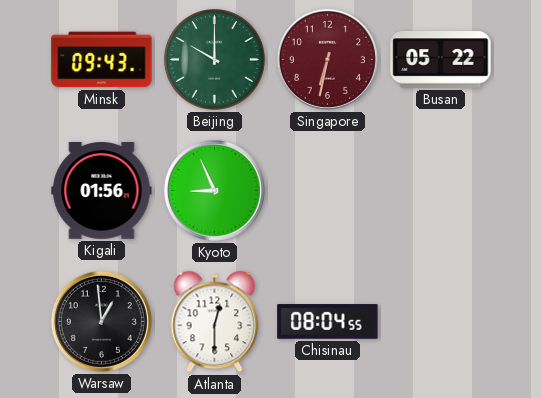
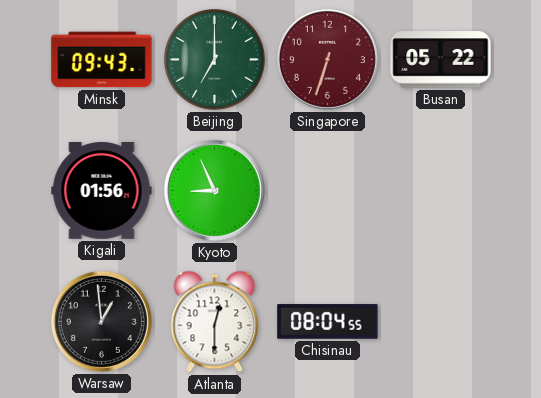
Beijing: 10:00 -> 7:00
Singapore: 6:32 -> 6:33
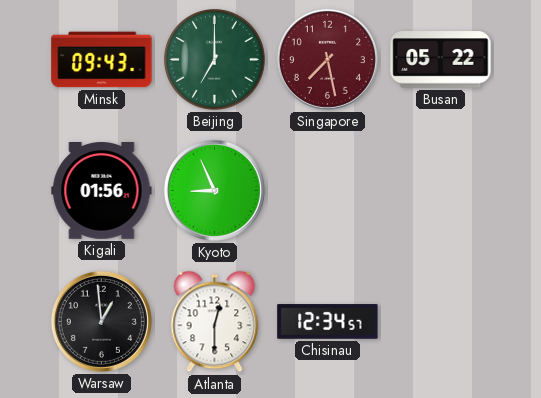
Singapore: 6:33 -> 7:28
Chisinau: 08:04 -> 12:34
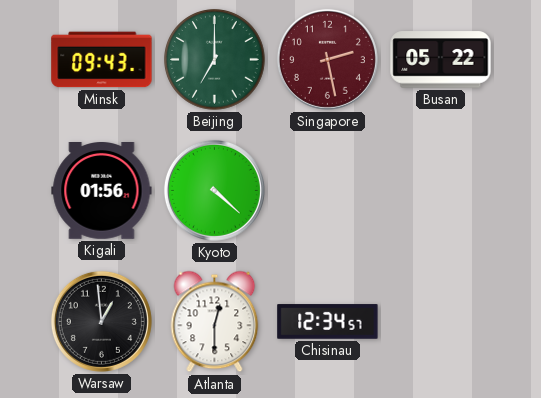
Singapore: 7:28 -> 2:28
Kyoto: 8:56 -> 4:22
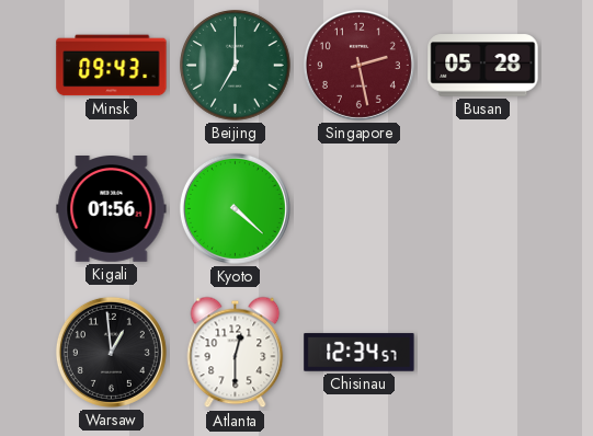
Busan: 05:22 -> 05:28
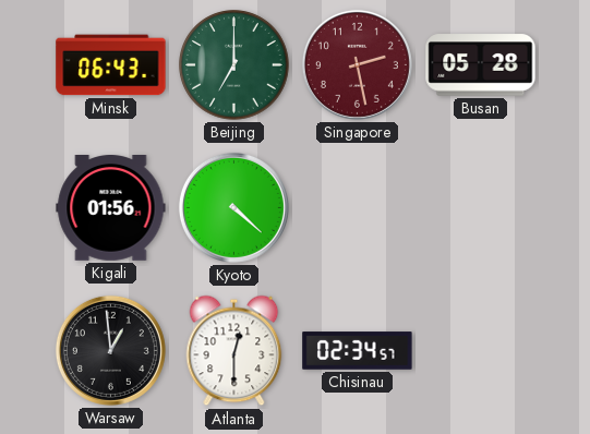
Minsk: 09:43 -> 06:43
Chisinau: 12:34 -> 02:34
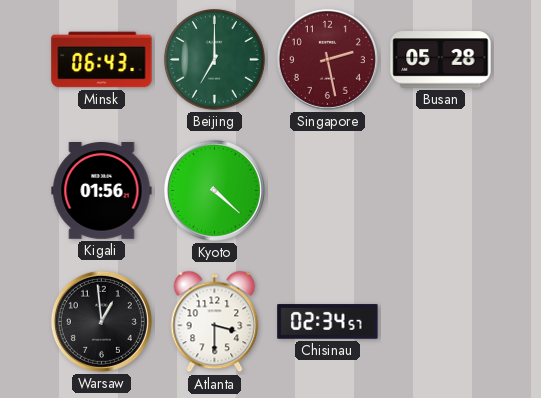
Atlanta: 12:30 -> 3:30
